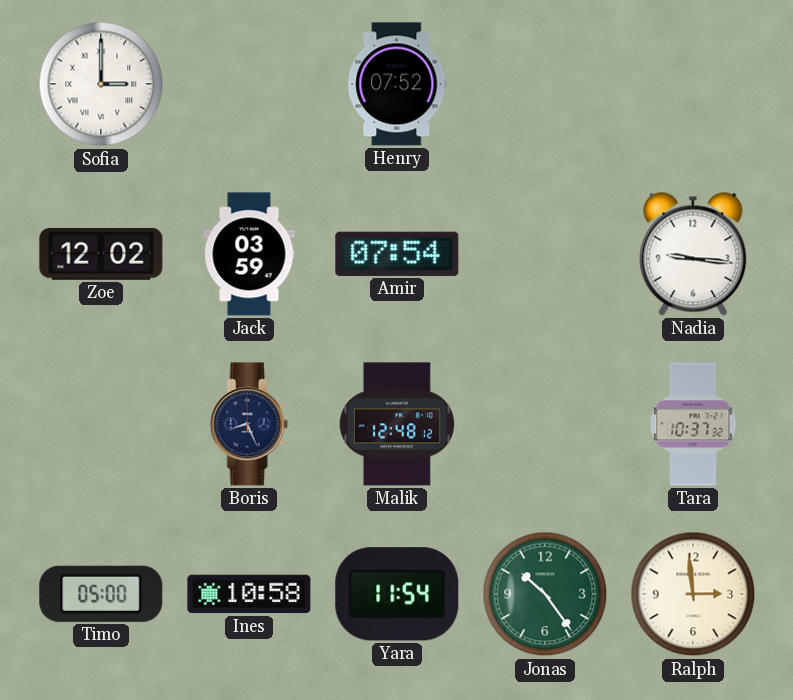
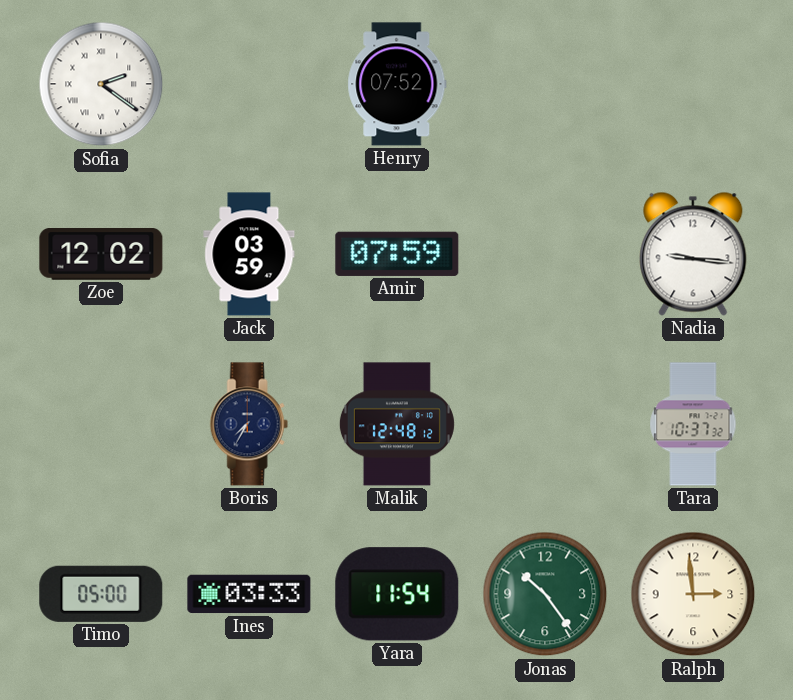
Sofia: 3:00 -> 2:21
Amir: 07:54 -> 07:59
Boris: 8:26 -> 7:35
Ines: 10:58 -> 03:33
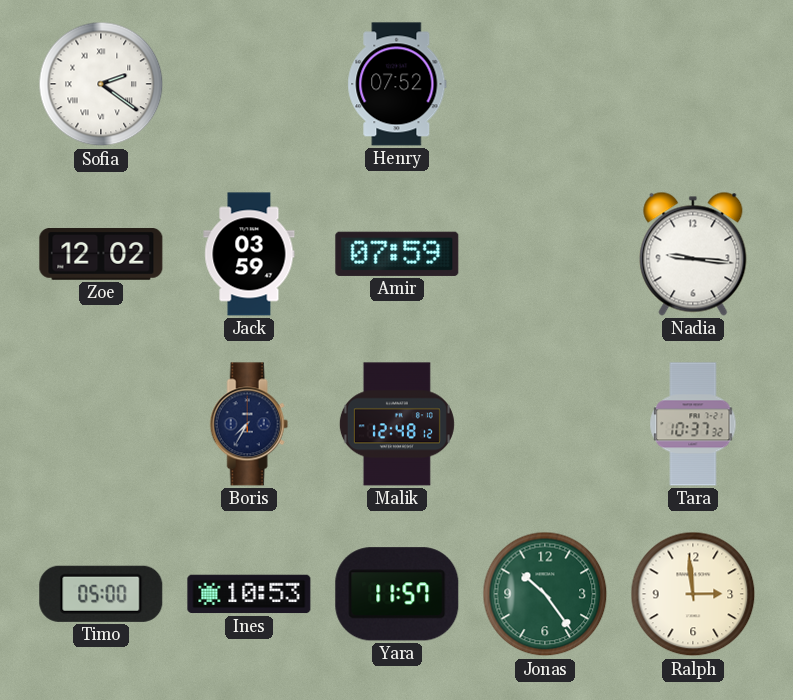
Ines: 03:33 -> 10:53
Yara: 11:54 -> 11:57
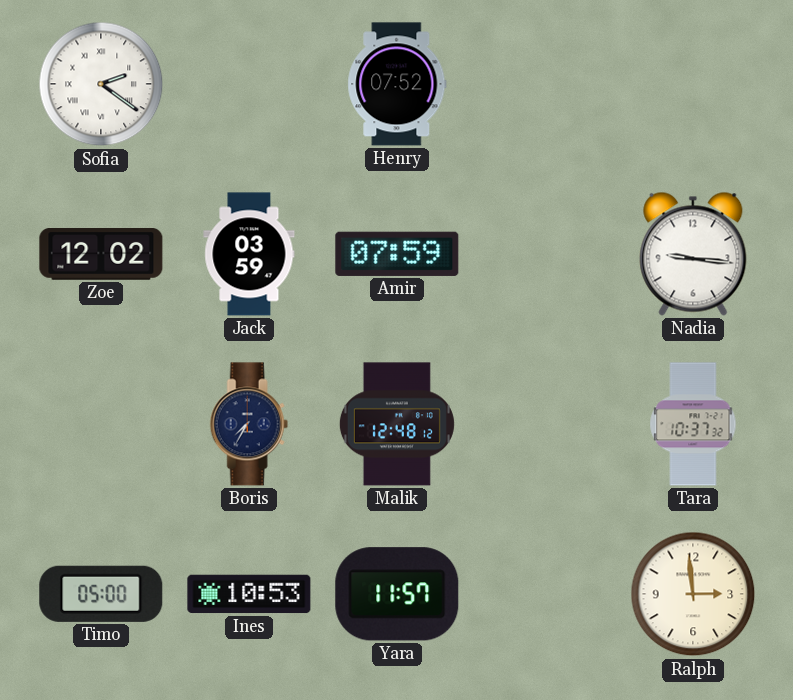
Jonas: 10:24 -> none
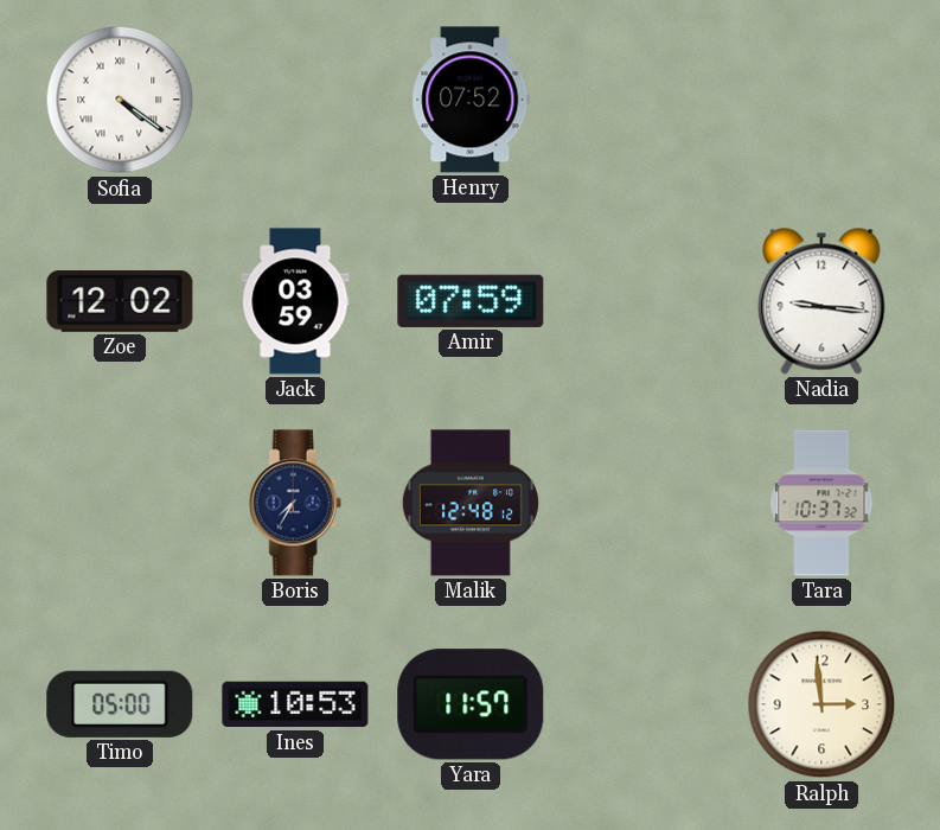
Sofia: 2:21 -> 4:21
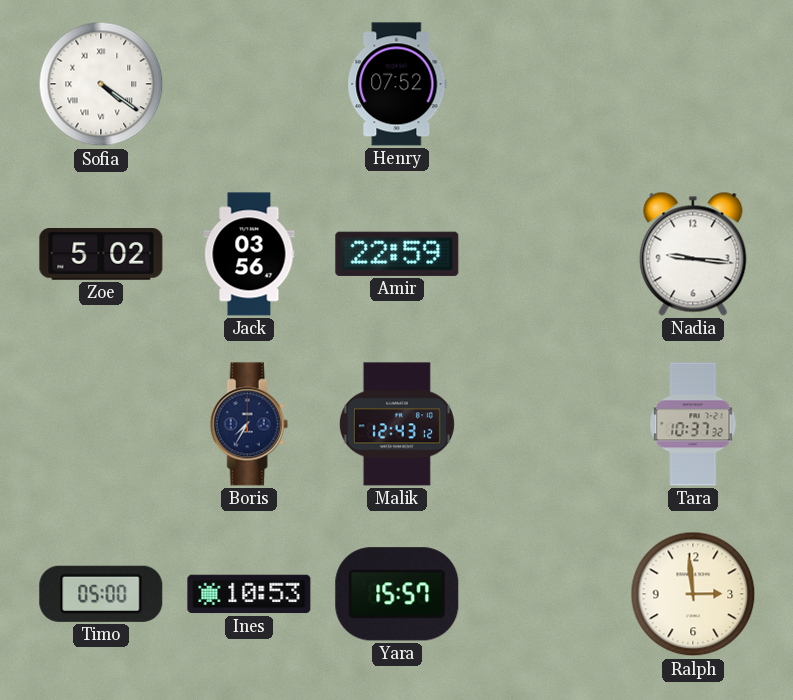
Zoe: 12:02 -> 5:02
Jack: 03:59 -> 03:56
Amir: 07:59 -> 22:59
Malik: 12:48 -> 12:43
Yara: 11:57 -> 15:57
